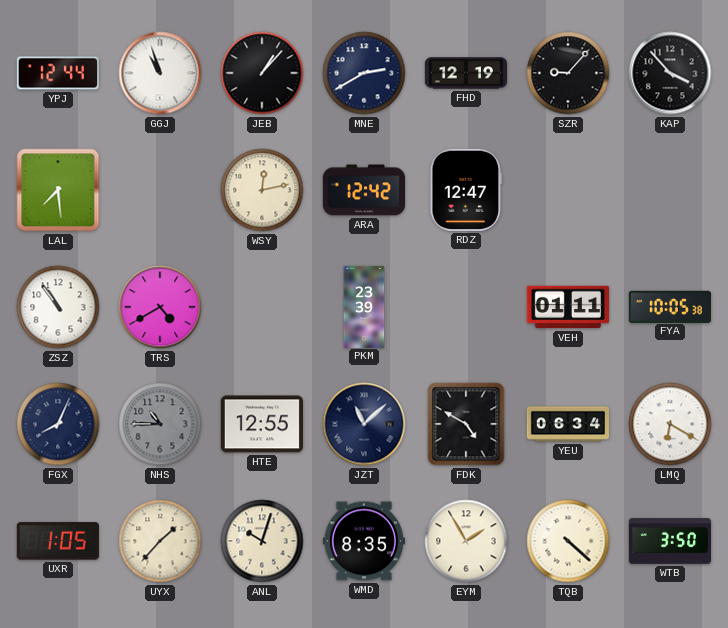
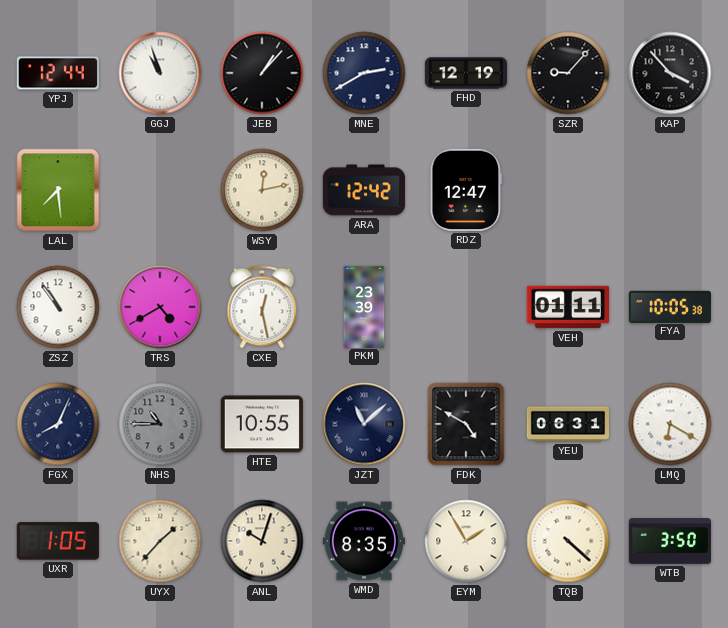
CXE: none -> 12:28
HTE: 12:55 -> 10:55
YEU: 06:34 -> 06:31
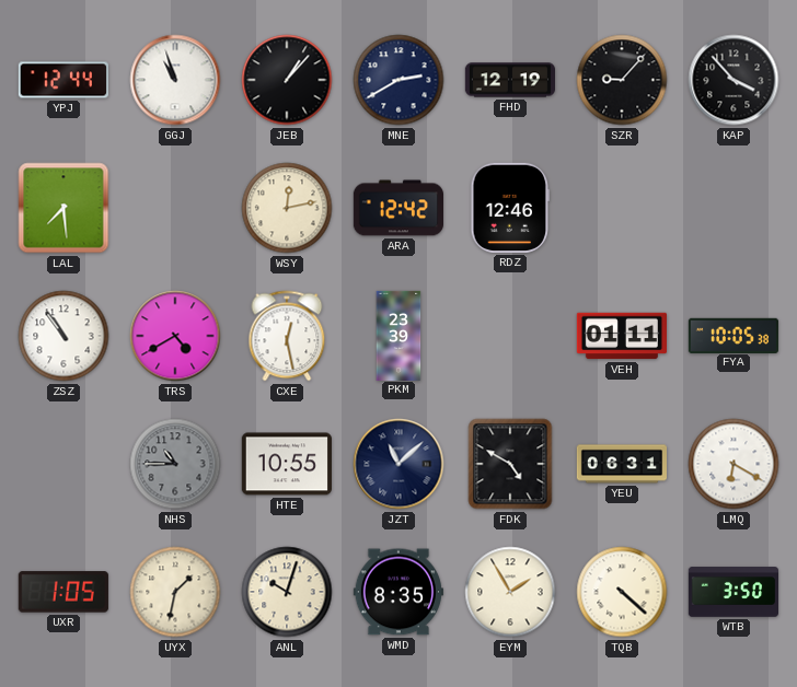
RDZ: 12:47 -> 12:46
FGX: 8:04 -> none
UYX: 1:37 -> 1:32
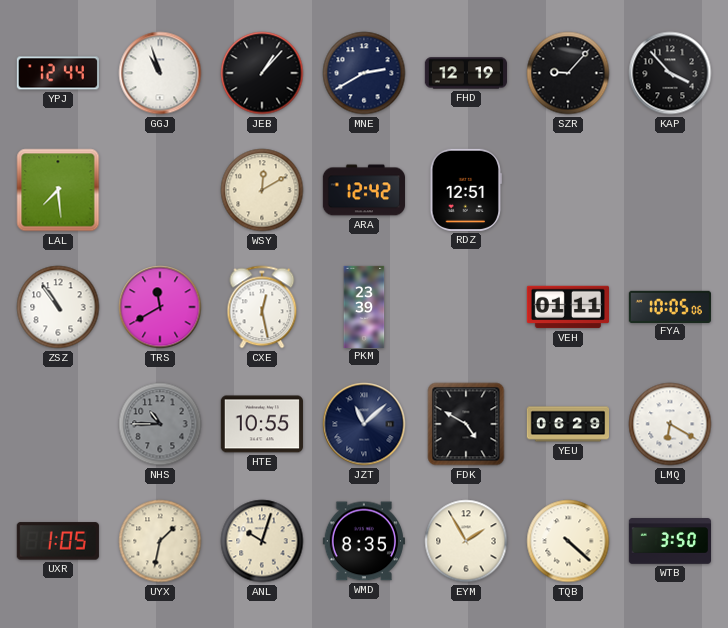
WSY: 12:13 -> 12:10
RDZ: 12:46 -> 12:51
TRS: 4:40 -> 11:40
FYA: 10:05:38 -> 10:05:06
YEU: 06:31 -> 06:29
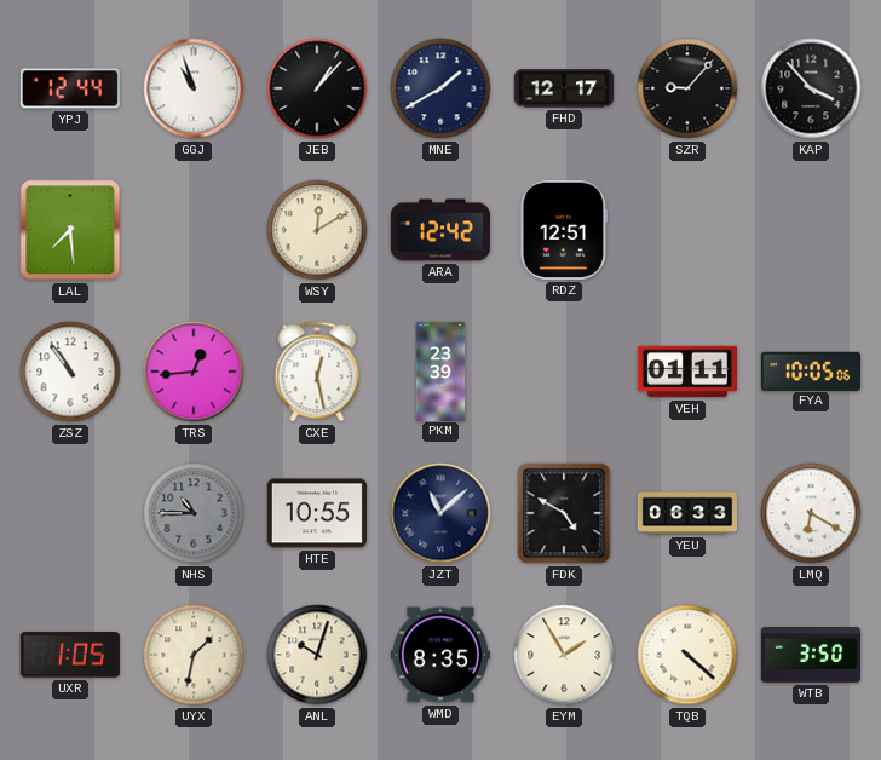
MNE: 2:40 -> 1:40
FHD: 12:19 -> 12:17
TRS: 11:40 -> 12:44
YEU: 06:29 -> 06:33
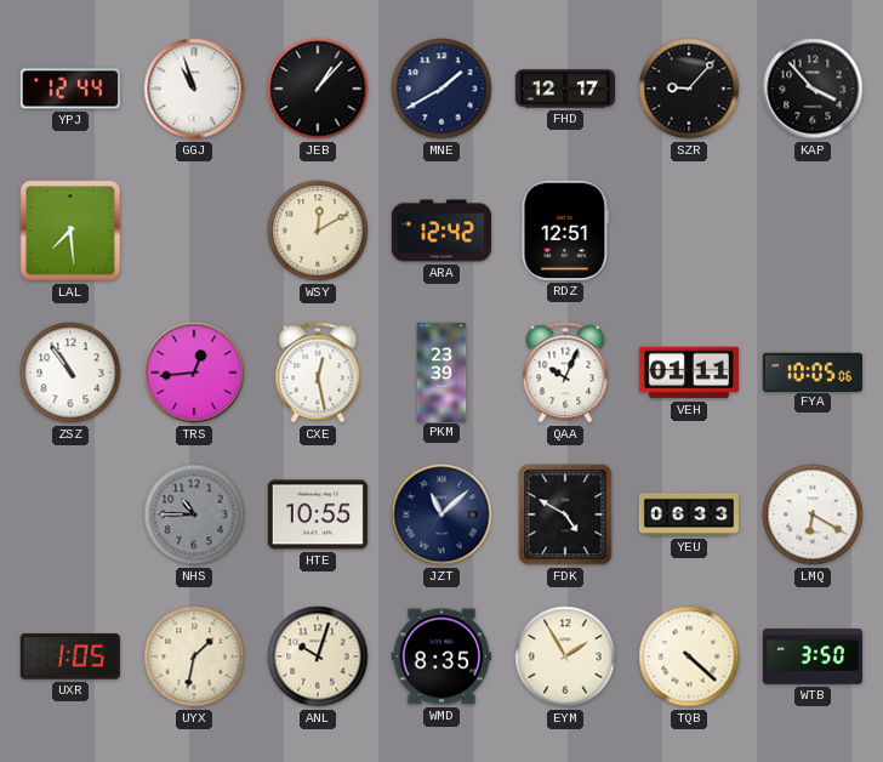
QAA: none -> 10:04
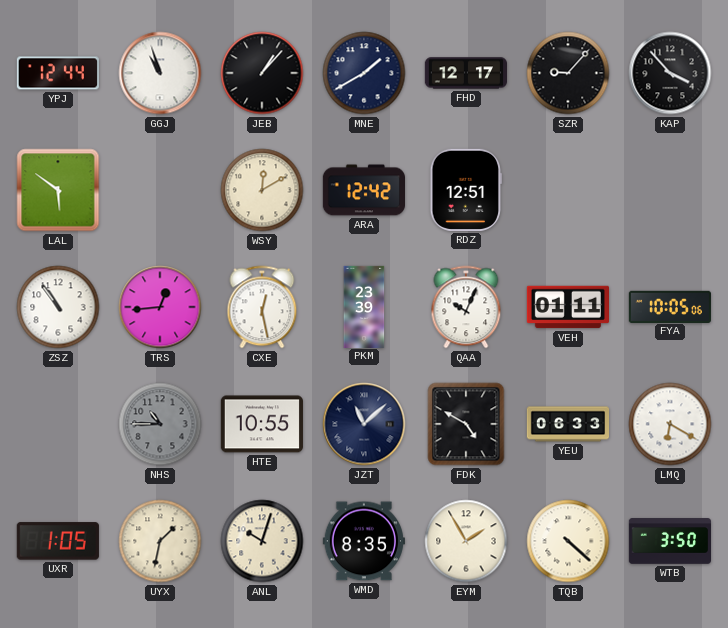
LAL: 7:29 -> 5:51
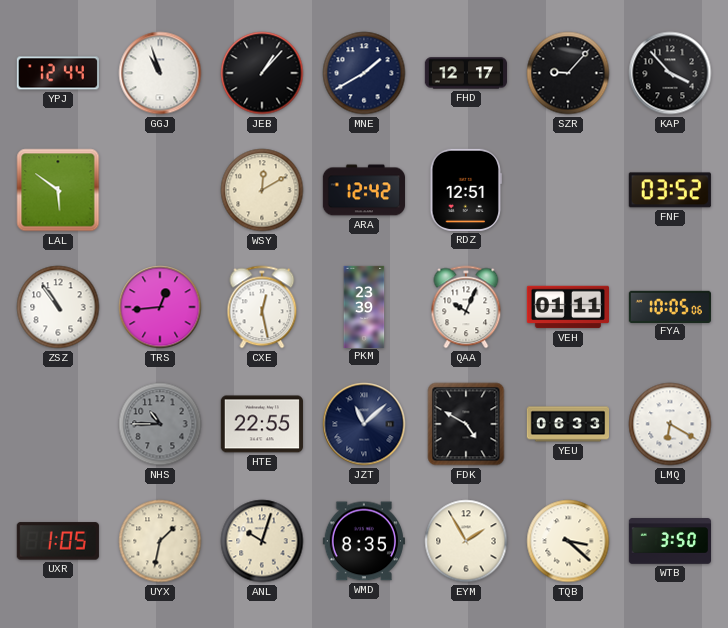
FNF: none -> 03:52
HTE: 10:55 -> 22:55
TQB: 4:22 -> 3:22
